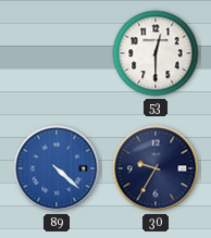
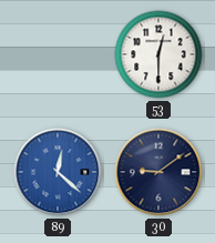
89: 4:22 -> 12:22
30: 9:35 -> 9:09
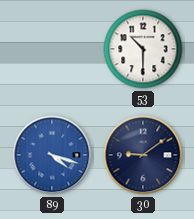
53: 12:30 -> 10:30
89: 12:22 -> 4:18
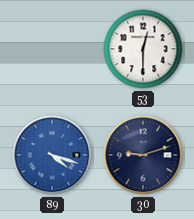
53: 10:30 -> 12:30
30: 9:09 -> 9:12
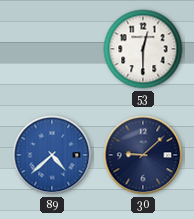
89: 4:18 -> 4:38
30: 9:12 -> 9:08
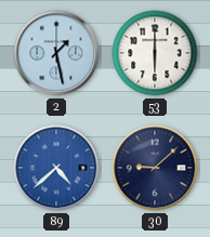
2: none -> 1:28
53: 12:30 -> 6:00
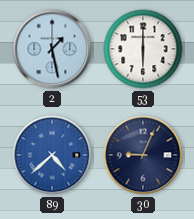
30: 9:08 -> 9:04
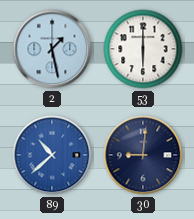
89: 4:38 -> 10:38
30: 9:04 -> 9:01
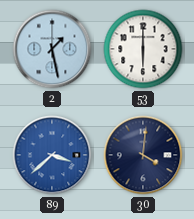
89: 10:38 -> 3:38
30: 9:01 -> 4:01
